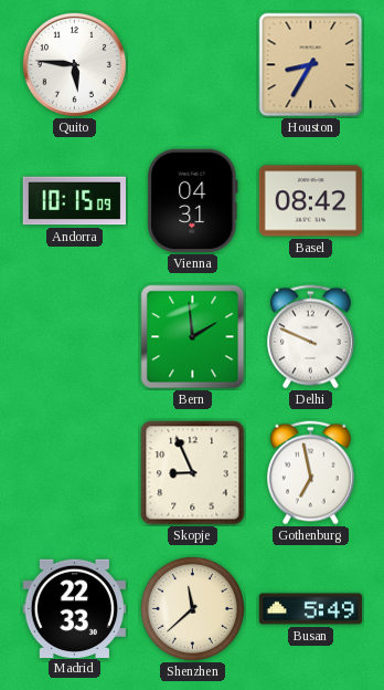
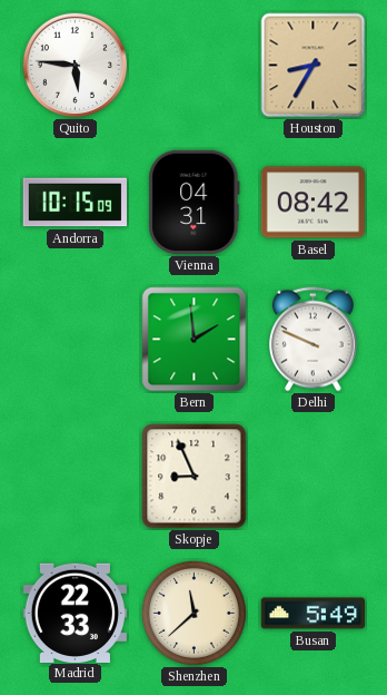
Gothenburg: 6:58 -> none
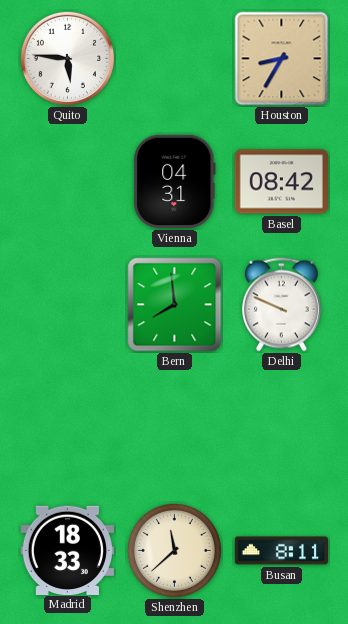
Andorra: 10:15 -> none
Bern: 1:59 -> 7:59
Skopje: 8:56 -> none
Madrid: 22:33 -> 18:33
Busan: 5:49 -> 8:11
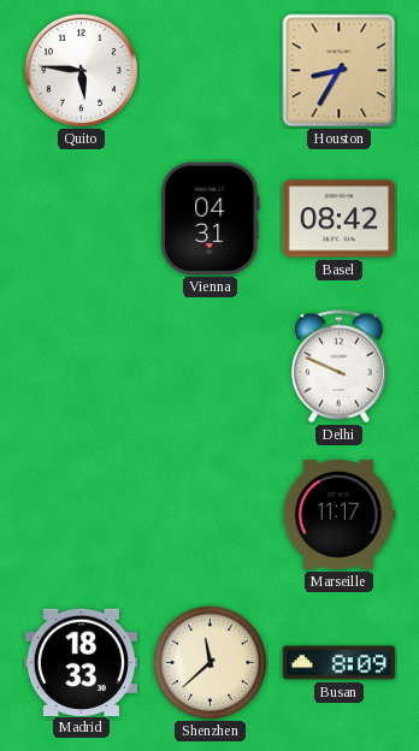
Bern: 7:59 -> none
Marseille: none -> 11:17
Busan: 8:11 -> 8:09
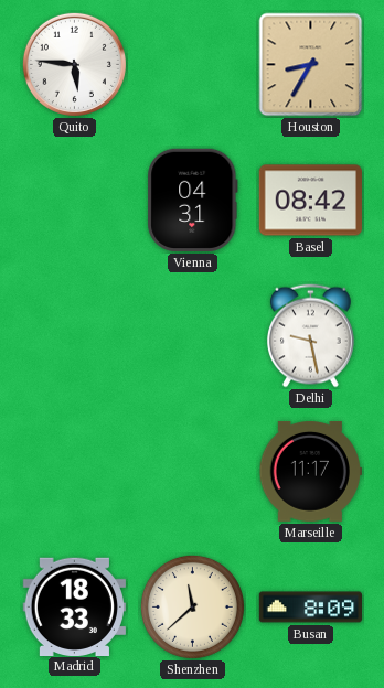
Delhi: 9:49 -> 9:28
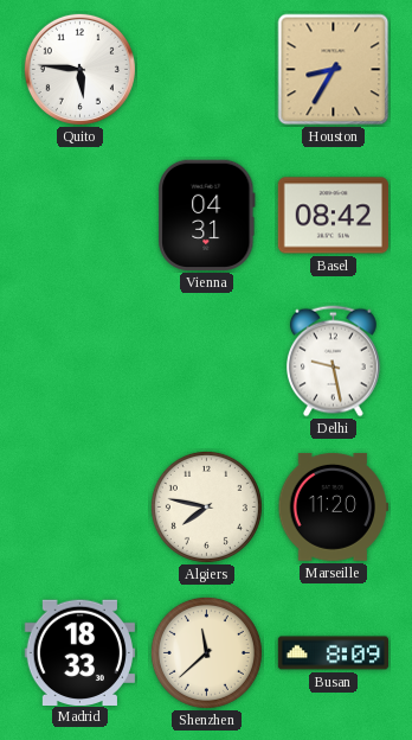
Algiers: none -> 7:47
Marseille: 11:17 -> 11:20
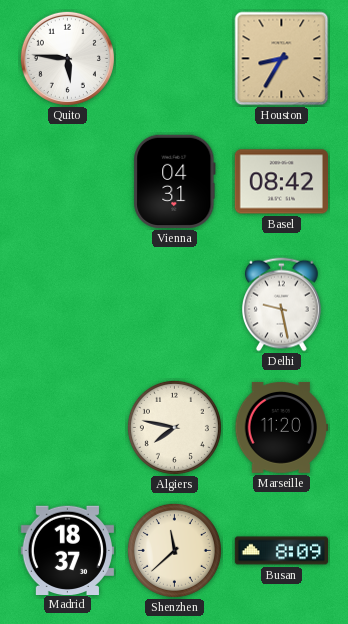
Madrid: 18:33 -> 18:37
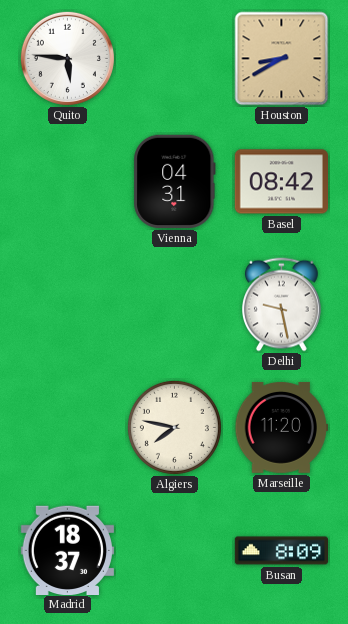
Houston: 8:35 -> 8:40
Shenzhen: 11:38 -> none
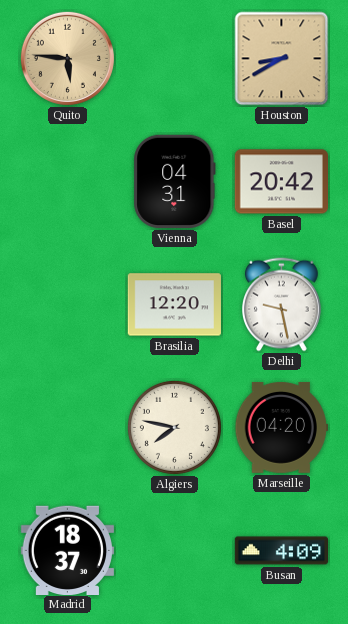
Quito dial: white -> champagne
Basel: 08:42 -> 20:42
Brasilia: none -> 12:20
Marseille: 11:20 -> 04:20
Busan: 8:09 -> 4:09
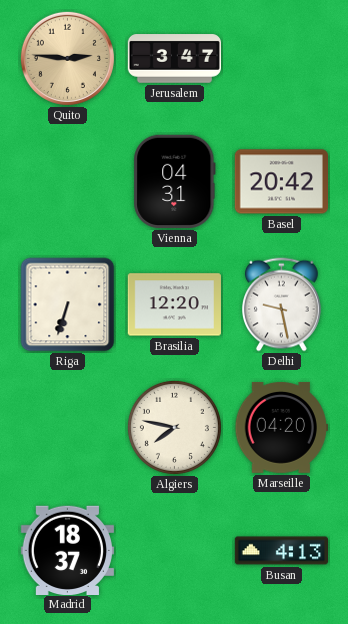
Quito: 5:46 -> 2:46
Jerusalem: none -> 3:47
Houston: 8:40 -> none
Riga: none -> 6:33
Busan: 4:09 -> 4:13
